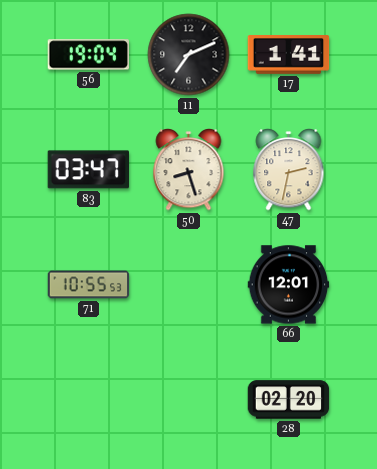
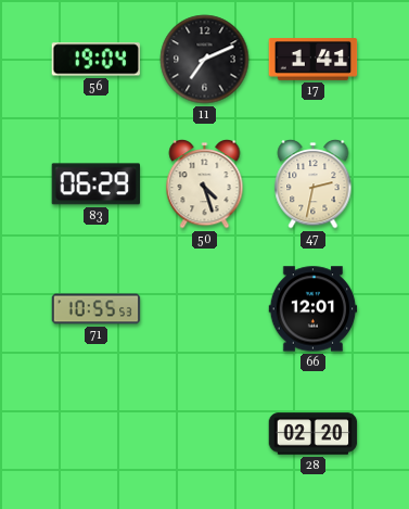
83: 03:47 -> 06:29
50: 8:27 -> 4:27
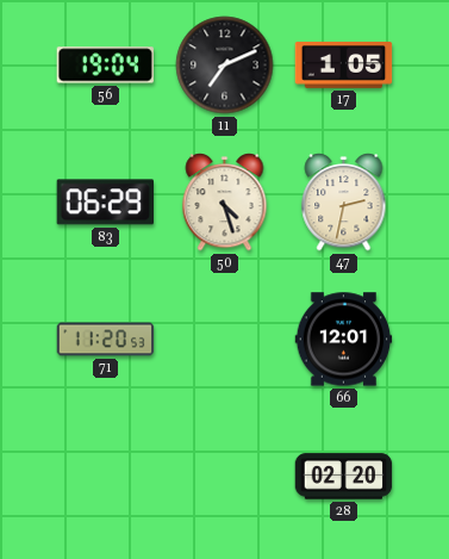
17: 1:41 -> 1:05
71: 10:55 -> 11:20
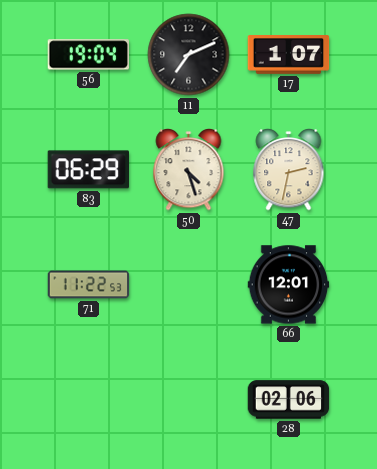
17: 1:05 -> 1:07
71: 11:20 -> 11:22
28: 02:20 -> 02:06
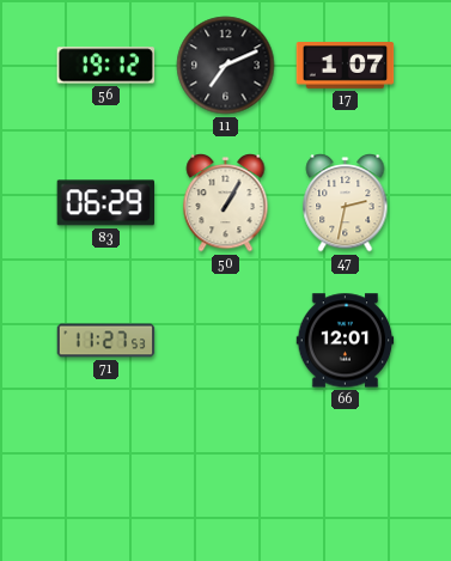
56: 19:04 -> 19:12
50: 4:27 -> 1:05
71: 11:22 -> 11:27
28: 02:06 -> none
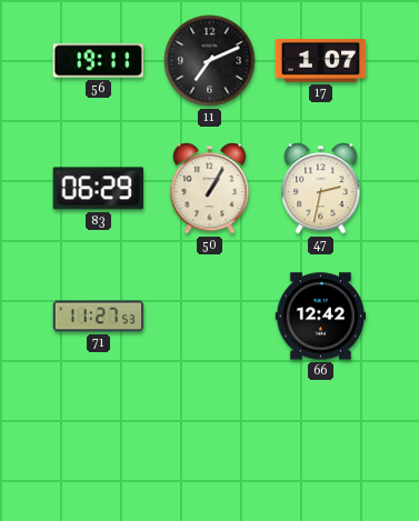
56: 19:12 -> 19:11
66: 12:01 -> 12:42
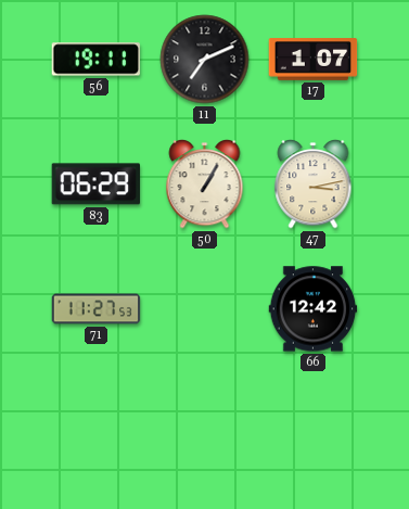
47: 2:32 -> 3:13
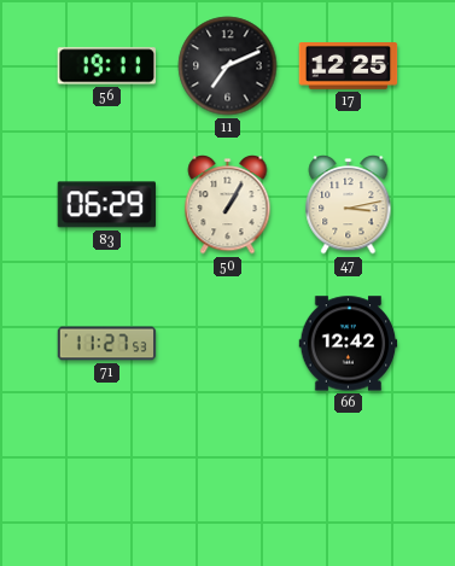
17: 1:07 -> 12:25
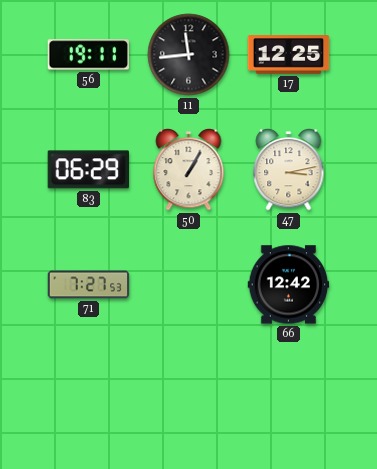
11: 7:11 -> 11:44
71: 11:27 -> 7:27
